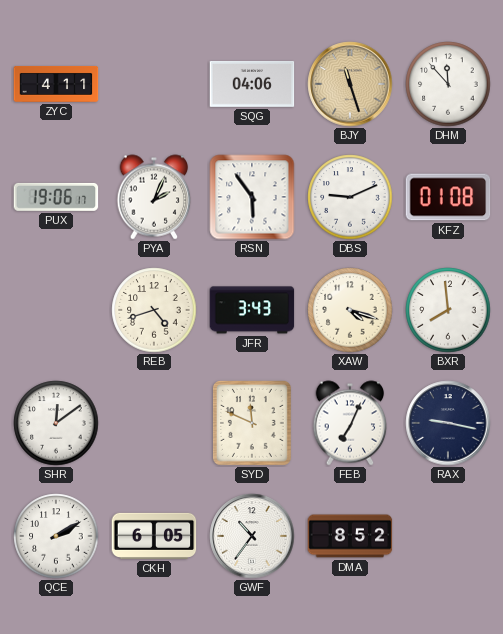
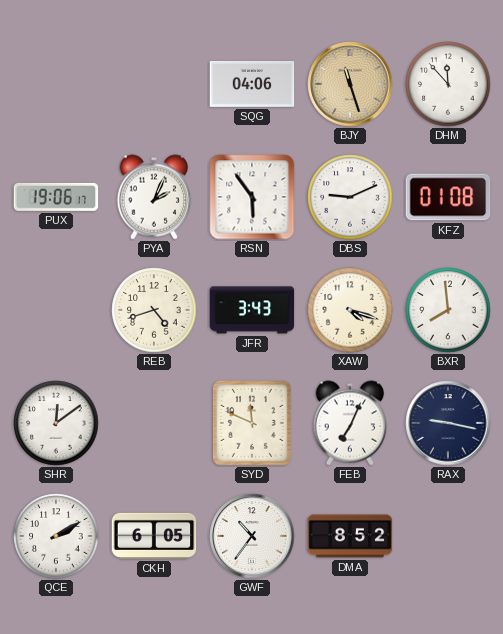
ZYC: 4:11 -> none
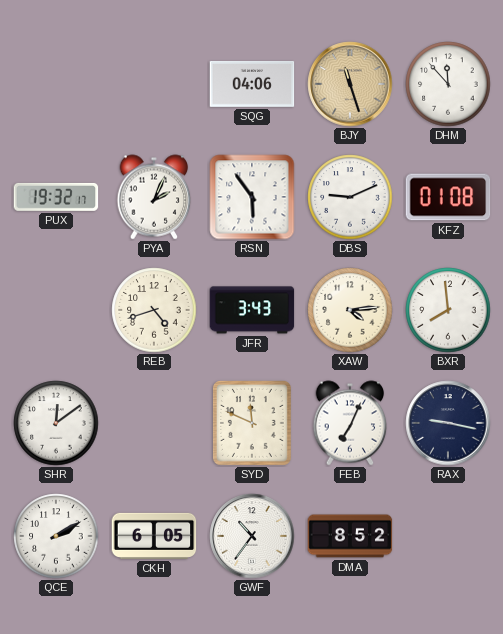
PUX: 19:06 -> 19:32
XAW: 4:18 -> 4:14
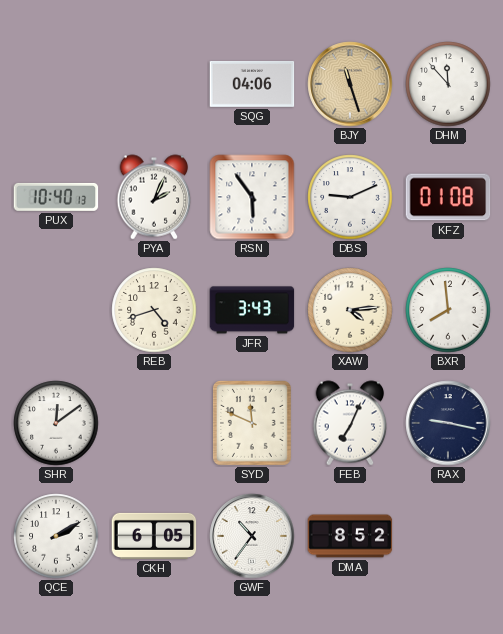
PUX: 19:32 -> 10:40
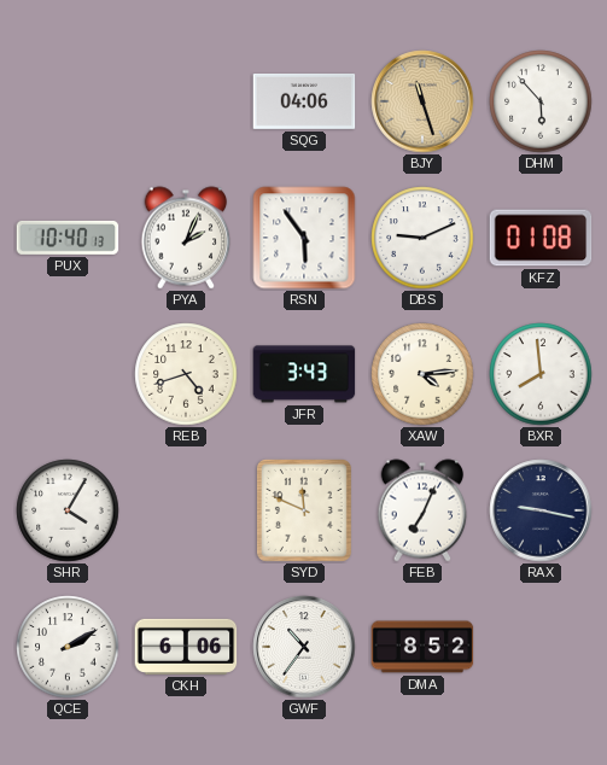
DHM: 11:53 -> 5:53
SHR: 12:09 -> 4:05
CKH: 6:05 -> 6:06
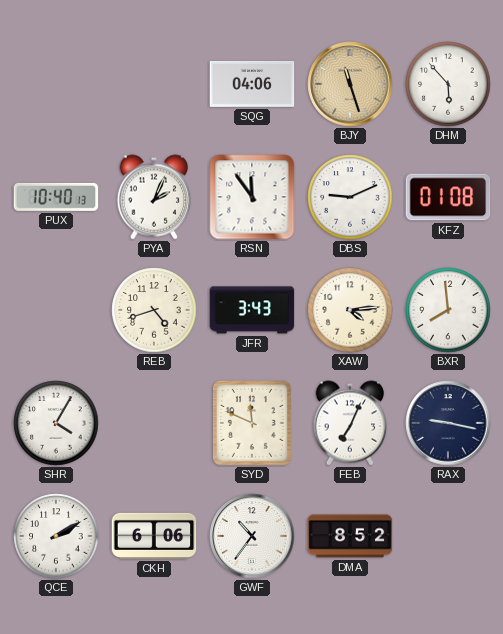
RSN: 5:54 -> 11:54
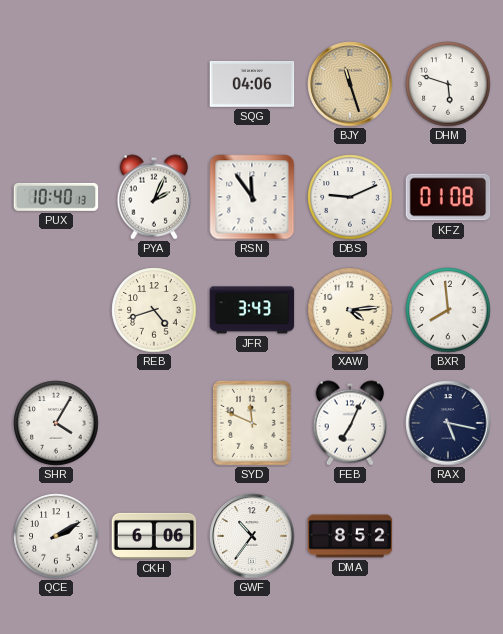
DHM: 5:53 -> 5:48
RAX: 9:17 -> 5:17
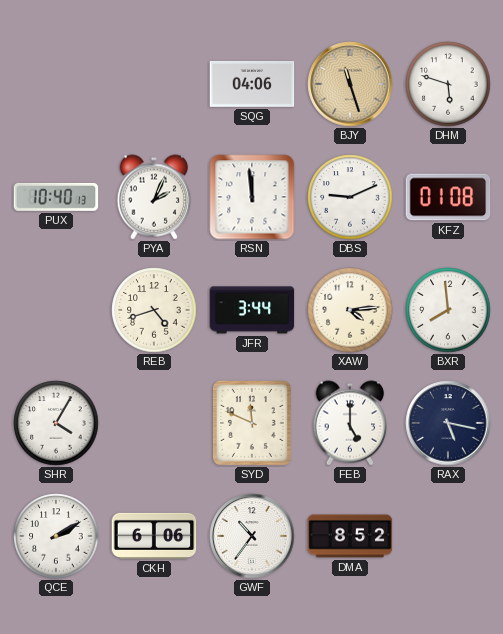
RSN: 11:54 -> 11:59
JFR: 3:43 -> 3:44
FEB: 7:04 -> 5:00
